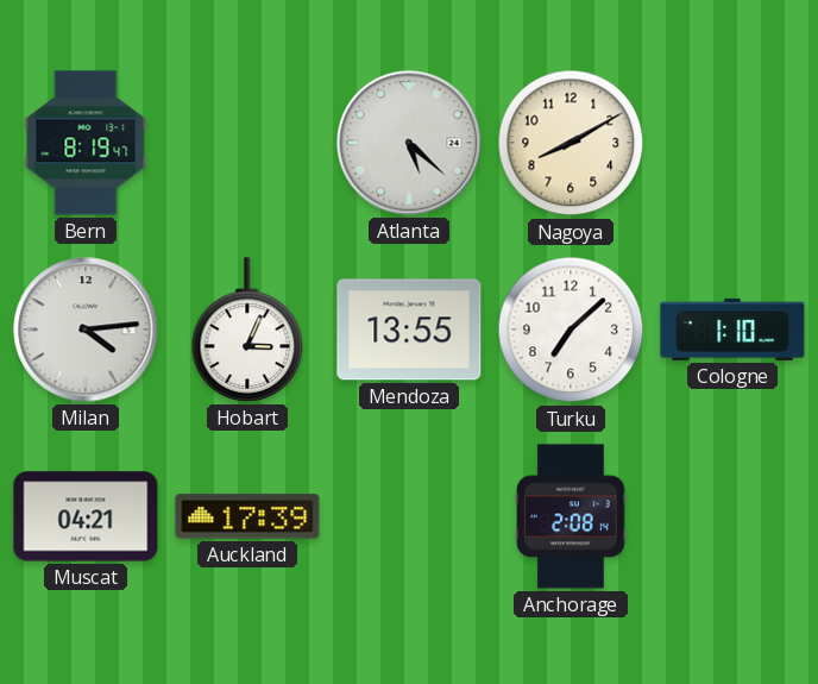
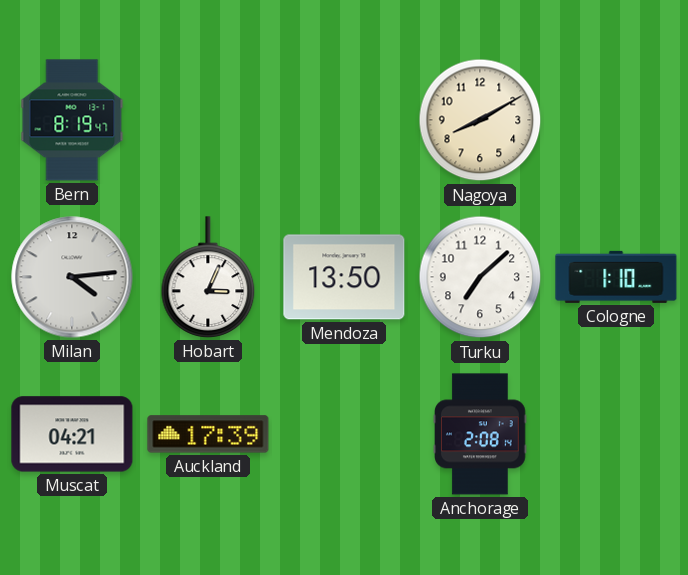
Atlanta: 5:22 -> none
Mendoza: 13:55 -> 13:50
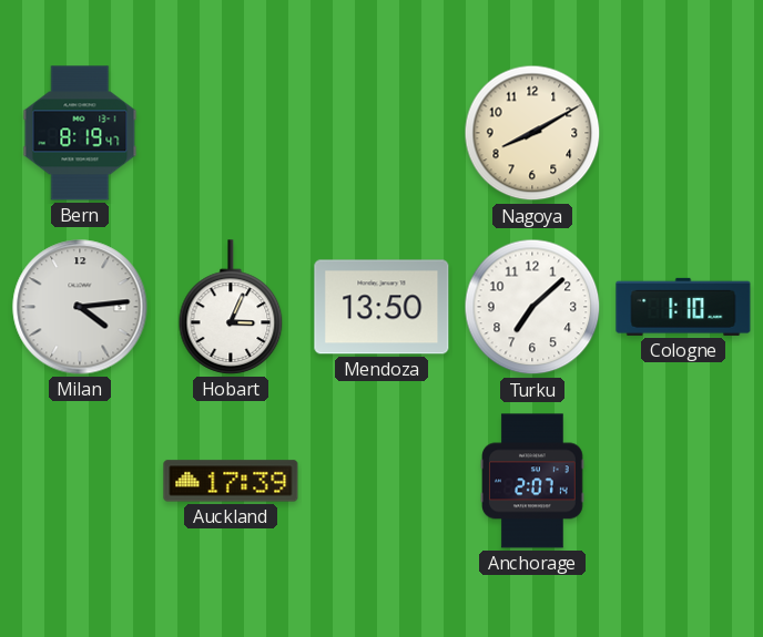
Muscat: 04:21 -> none
Anchorage: 2:08 -> 2:07
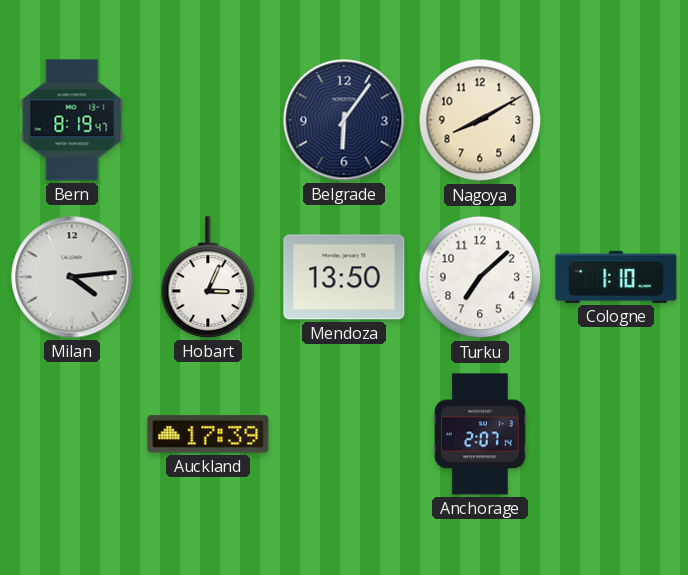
Belgrade: none -> 6:06
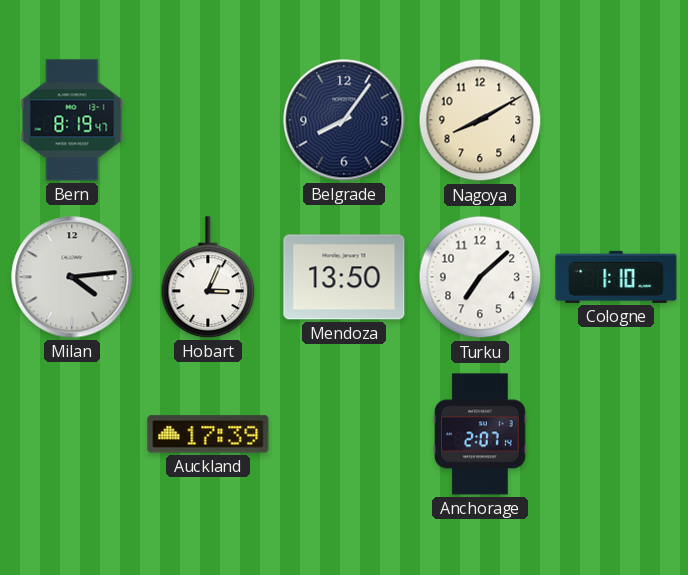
Belgrade: 6:06 -> 8:06
